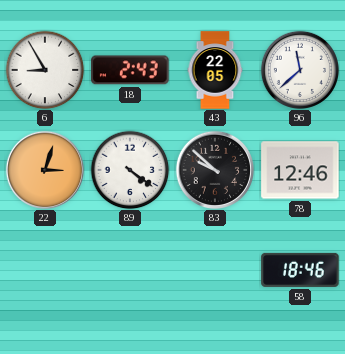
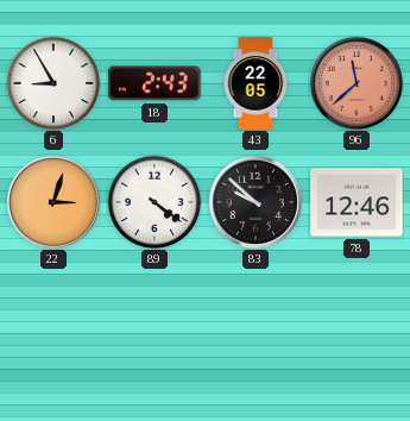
96 dial: white -> salmon
58: 18:46 -> none
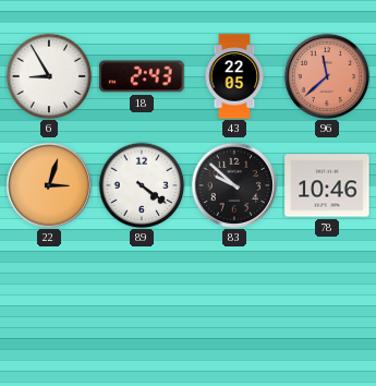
78: 12:46 -> 10:46
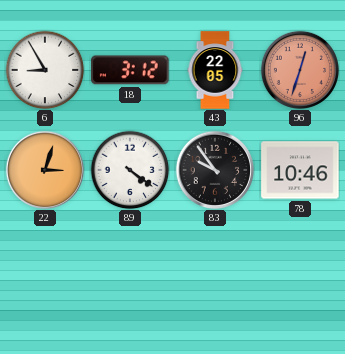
18: 2:43 -> 3:12
96: 11:38 -> 12:33
83: 9:52 -> 9:54
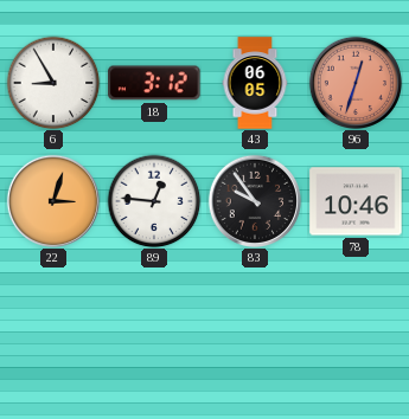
43: 22:05 -> 06:05
89: 4:21 -> 12:46
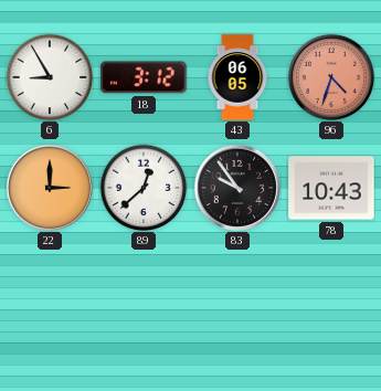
96: 12:33 -> 4:33
22: 3:03 -> 3:00
89: 12:46 -> 12:38
78: 10:46 -> 10:43
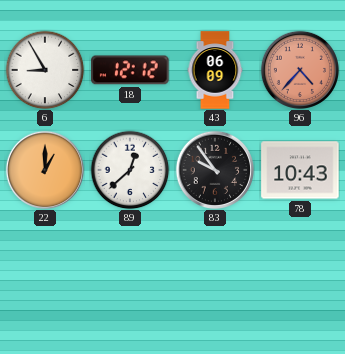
18: 3:12 -> 12:12
43: 06:05 -> 06:09
96: 4:33 -> 4:37
22: 3:00 -> 1:00
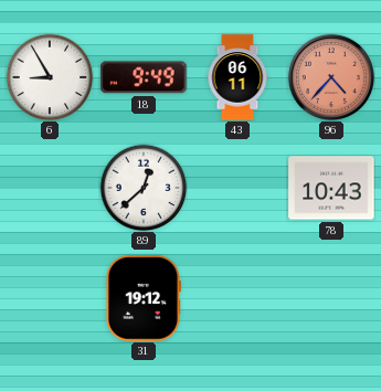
18: 12:12 -> 9:49
43: 06:09 -> 06:11
22: 1:00 -> none
83: 9:54 -> none
31: none -> 19:12
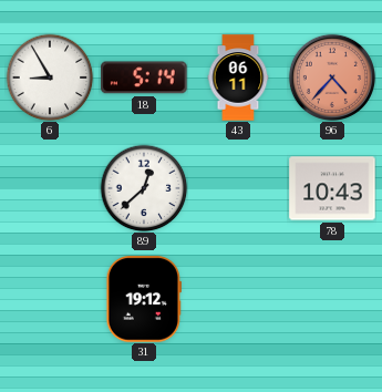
18: 9:49 -> 5:14
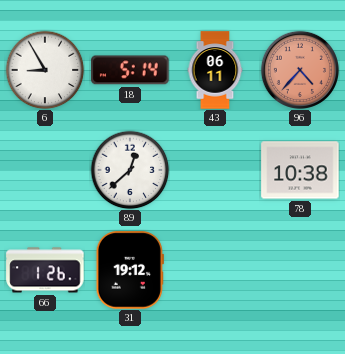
78: 10:43 -> 10:38
66: none -> 1:26
